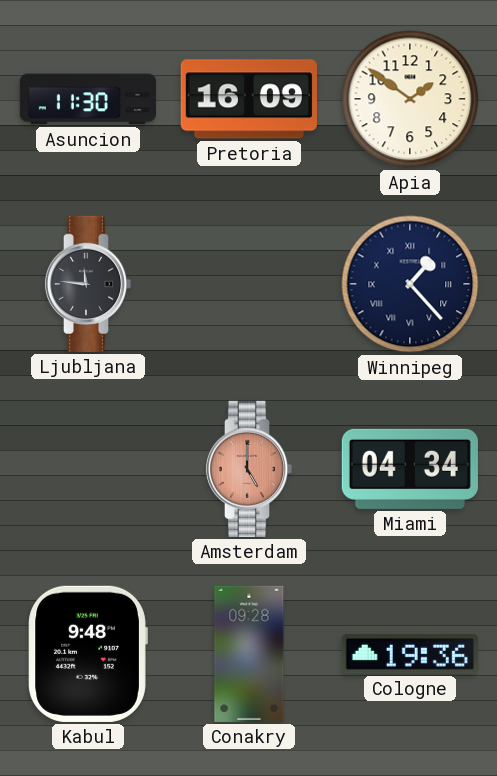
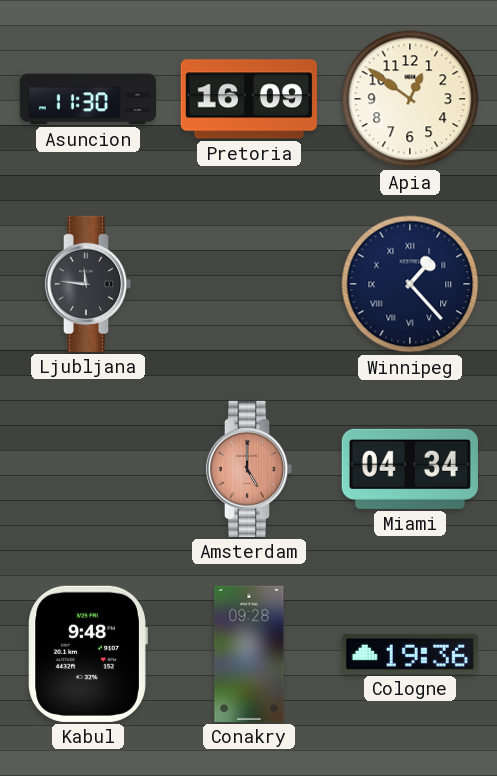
Apia: 1:51 -> 12:51
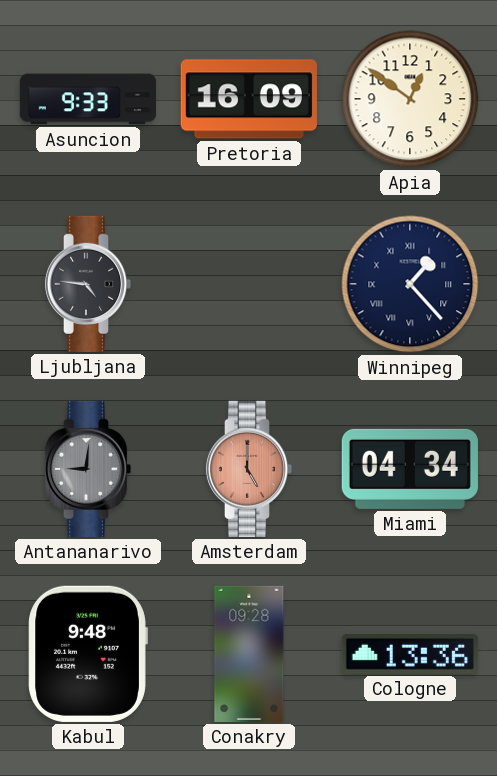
Asuncion: 11:30 -> 9:33
Ljubljana: 11:46 -> 4:46
Antananarivo: none -> 9:01
Cologne: 19:36 -> 13:36
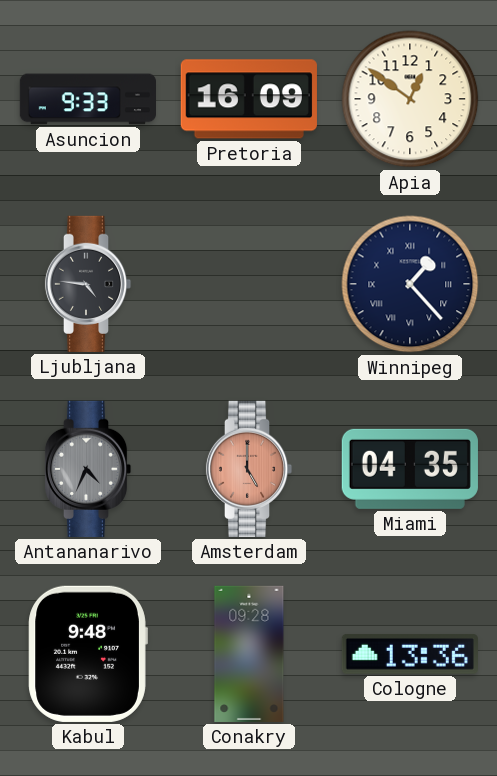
Antananarivo: 9:01 -> 4:34
Miami: 04:34 -> 04:35
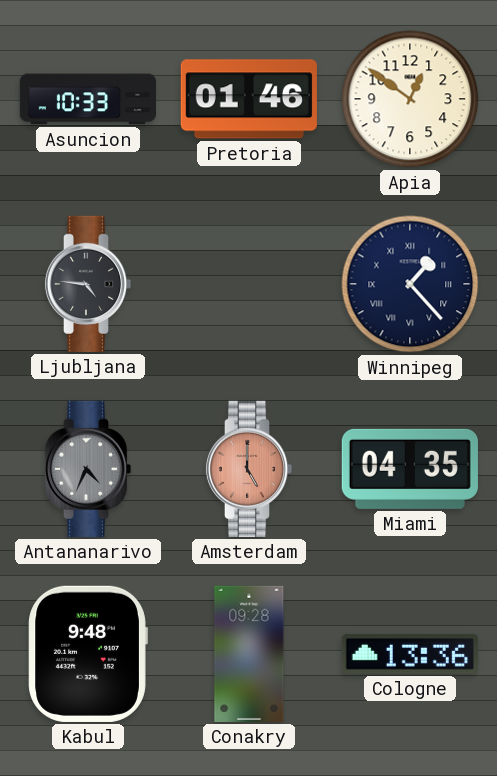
Asuncion: 9:33 -> 10:33
Pretoria: 16:09 -> 01:46
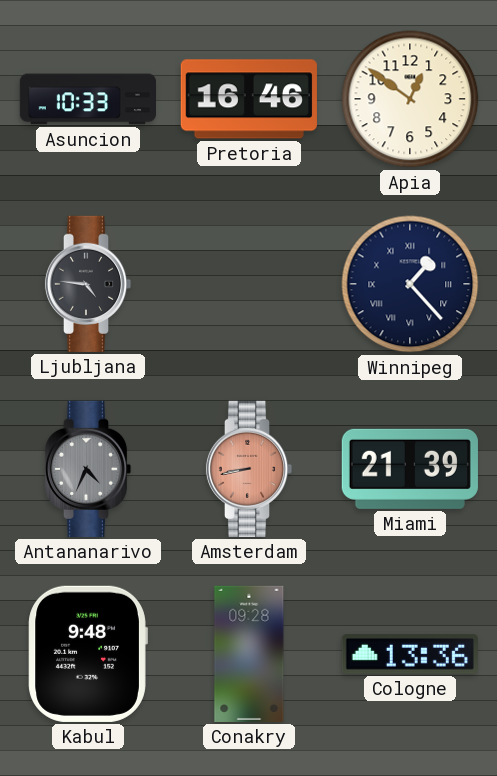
Pretoria: 01:46 -> 16:46
Amsterdam: 5:00 -> 8:43
Miami: 04:35 -> 21:39
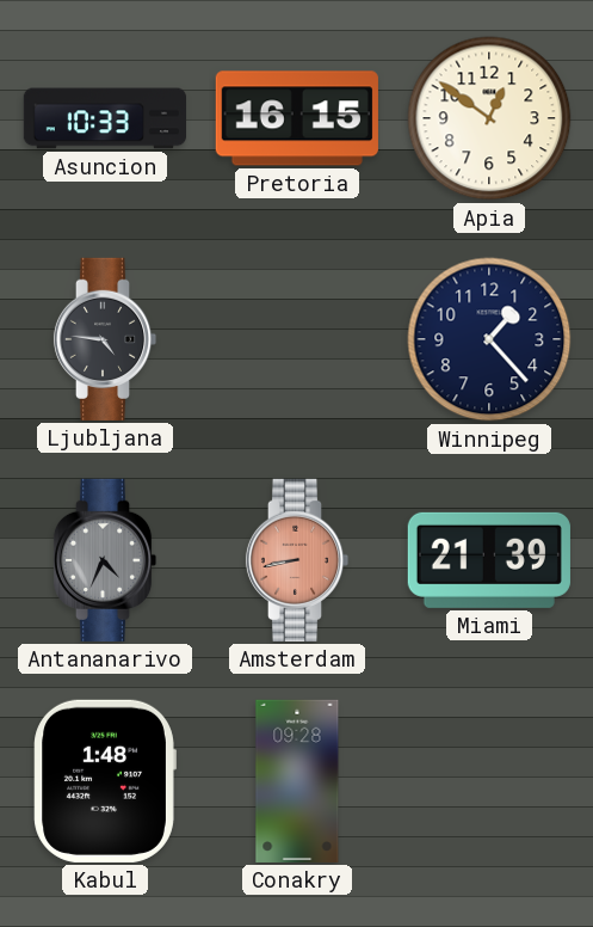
Pretoria: 16:46 -> 16:15
Winnipeg numerals: Roman -> Arabic
Kabul: 9:48 -> 1:48
Cologne: 13:36 -> none
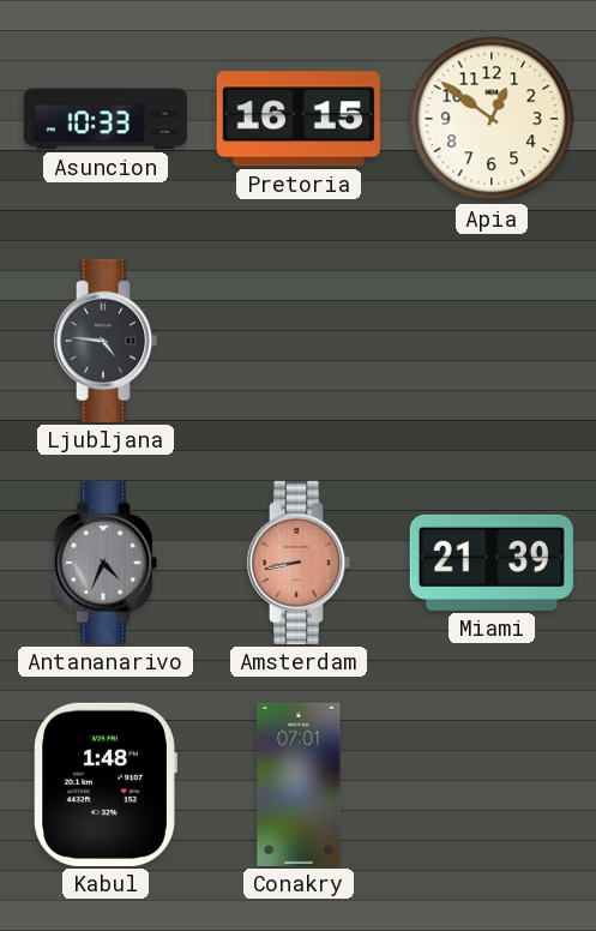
Winnipeg: 1:23 -> none
Conakry: 09:28 -> 07:01
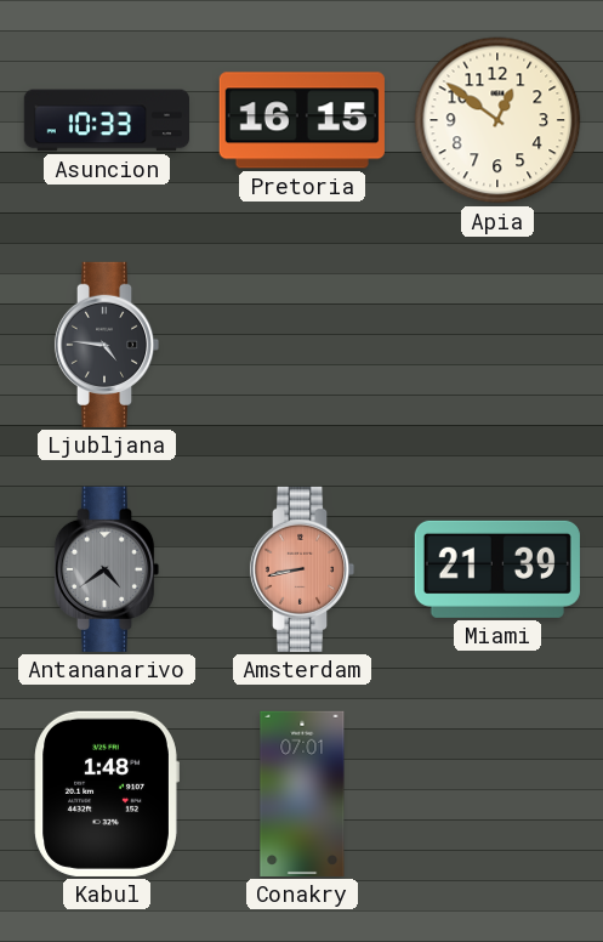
Antananarivo: 4:34 -> 4:39
